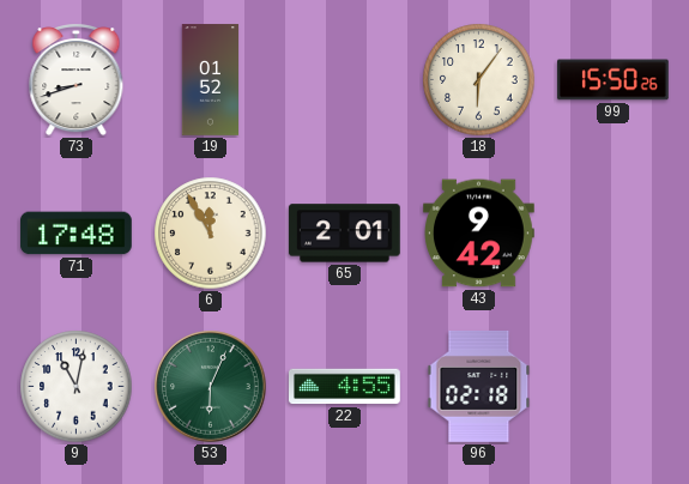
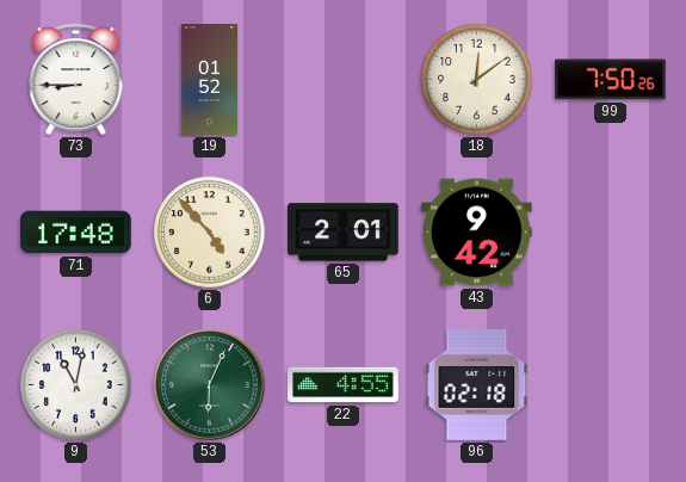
73: 8:42 -> 8:45
18: 6:06 -> 12:09
99: 15:50 -> 7:50
6: 11:55 -> 4:53
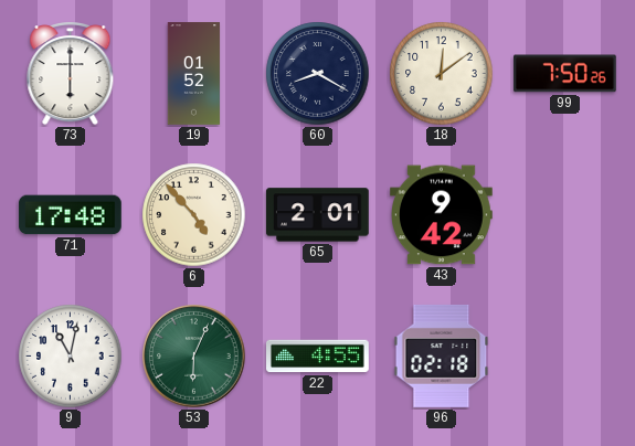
73: 8:45 -> 6:00
60: none -> 8:20
